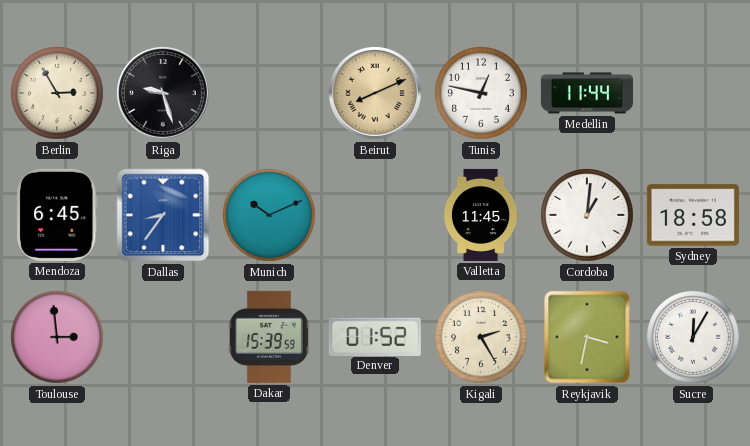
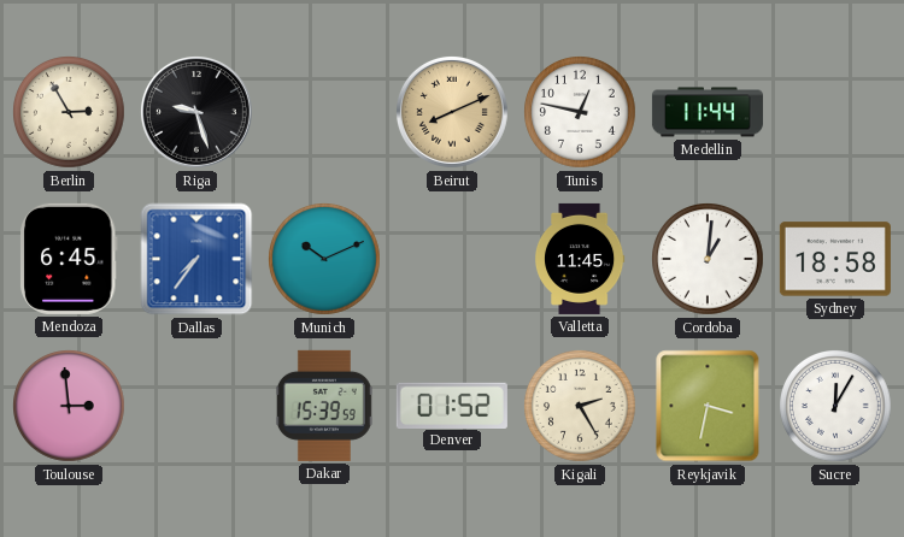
Dallas: 8:36 -> 7:36
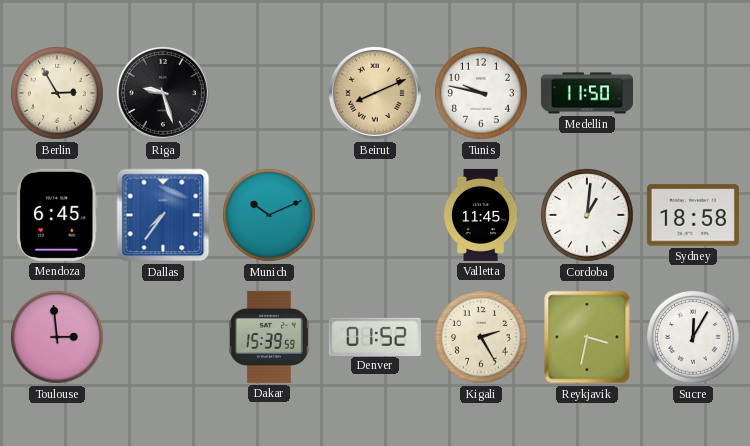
Tunis: 12:47 -> 9:47
Medellin: 11:44 -> 11:50
